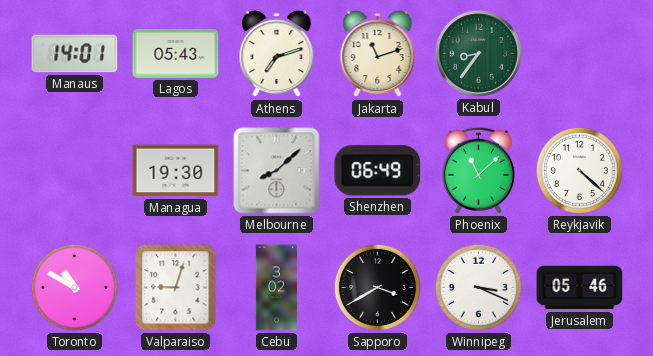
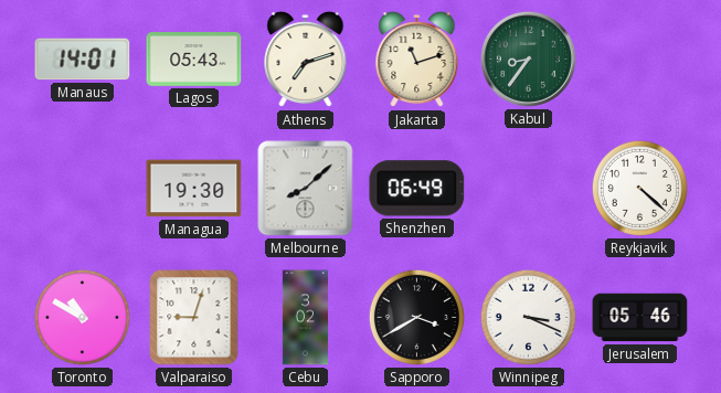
Phoenix: 11:08 -> none
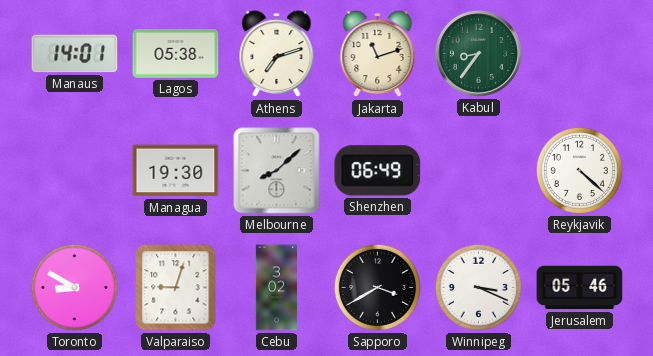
Lagos: 05:43 -> 05:38
Toronto: 10:50 -> 8:50
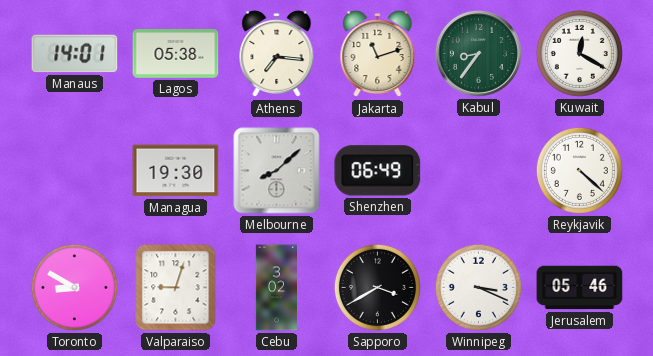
Athens: 7:12 -> 7:16
Kuwait: none -> 12:20
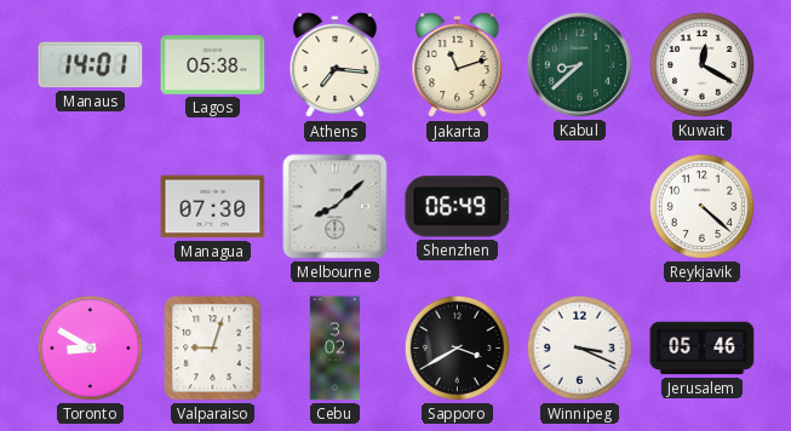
Kabul: 8:36 -> 8:38
Managua: 19:30 -> 07:30
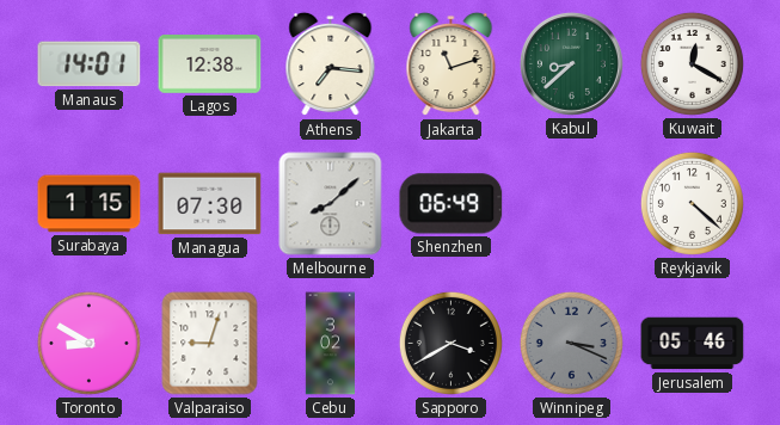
Lagos: 05:38 -> 12:38
Surabaya: none -> 1:15
Winnipeg dial: white -> grey
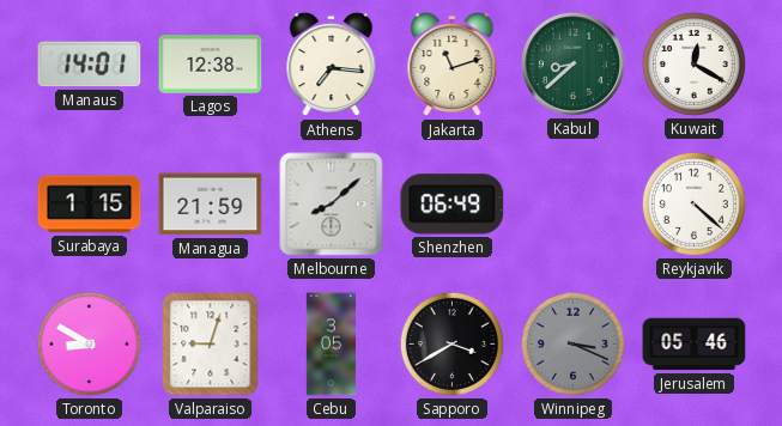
Managua: 07:30 -> 21:59
Cebu: 3:02 -> 3:05
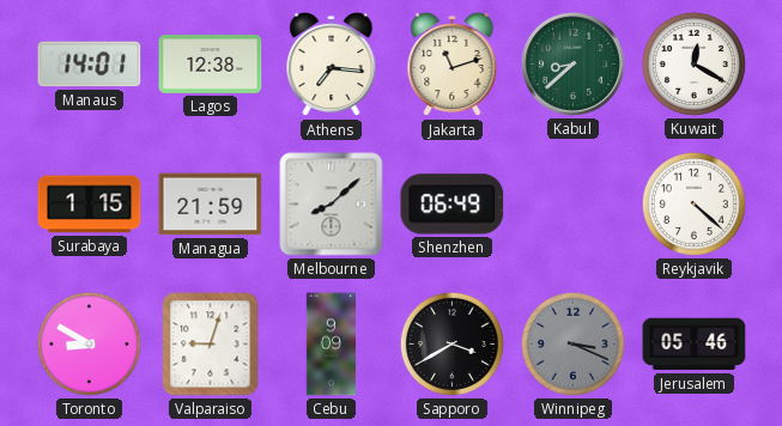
Cebu: 3:05 -> 9:09
